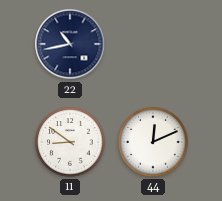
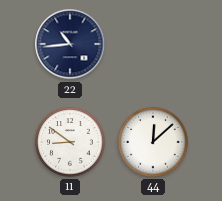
22: 10:43 -> 10:44
44: 12:11 -> 12:08
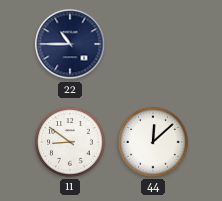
22: 10:44 -> 10:45
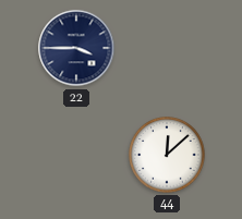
22: 10:45 -> 3:45
11: 8:51 -> none
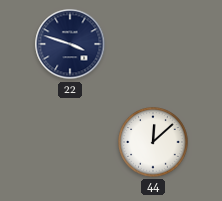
22: 3:45 -> 3:48
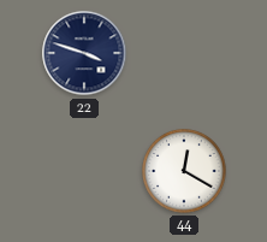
44: 12:08 -> 12:20
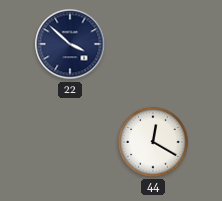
22: 3:48 -> 3:52
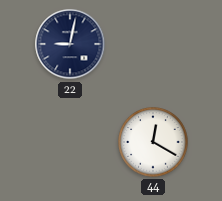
22: 3:52 -> 9:02
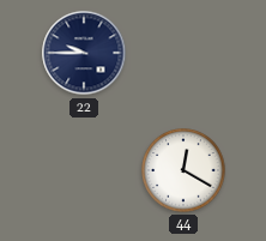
22: 9:02 -> 9:45
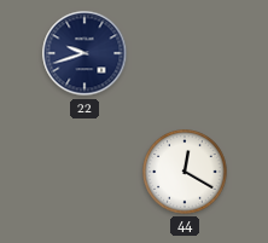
22: 9:45 -> 9:42
